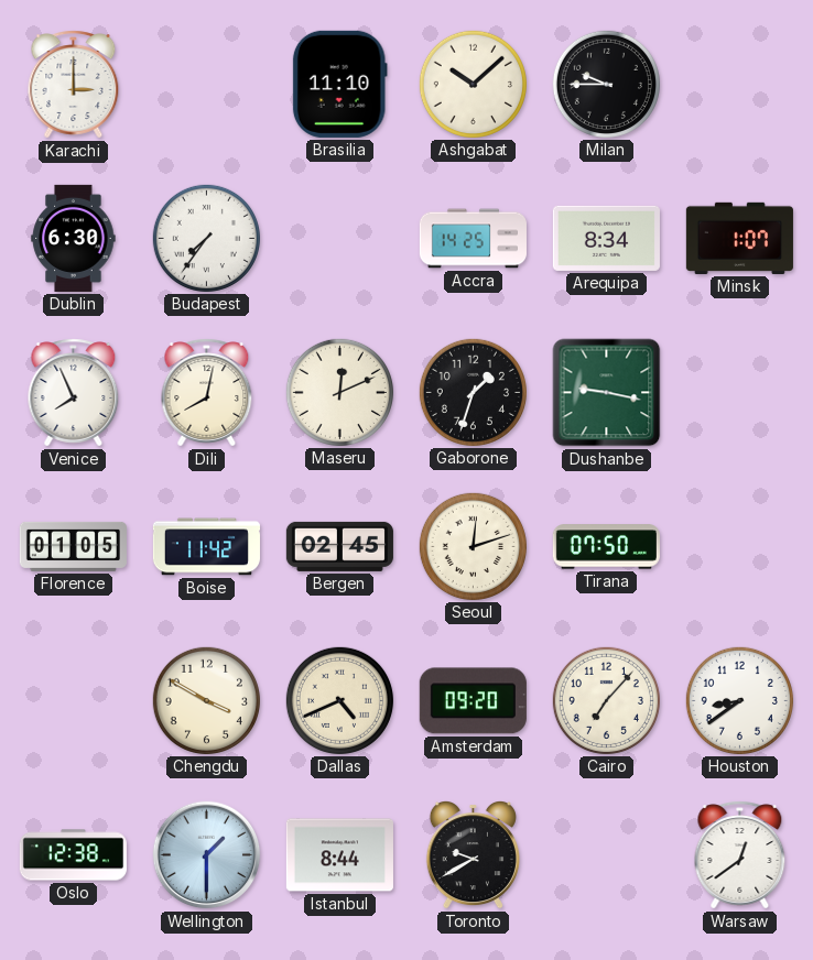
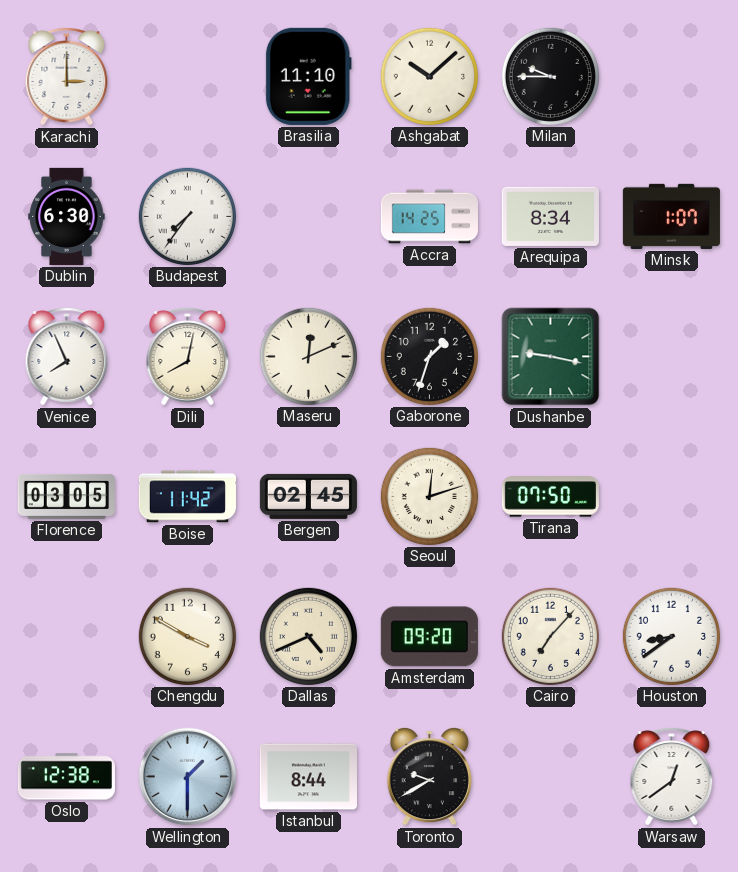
Florence: 01:05 -> 03:05
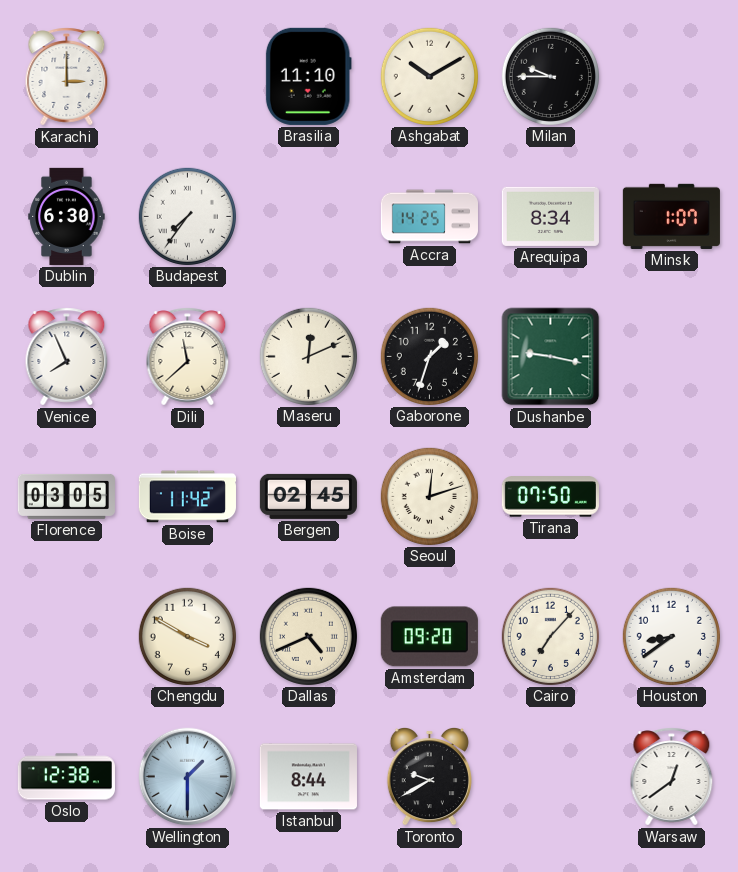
Ashgabat: 10:08 -> 10:10
Dili: 8:02 -> 11:38
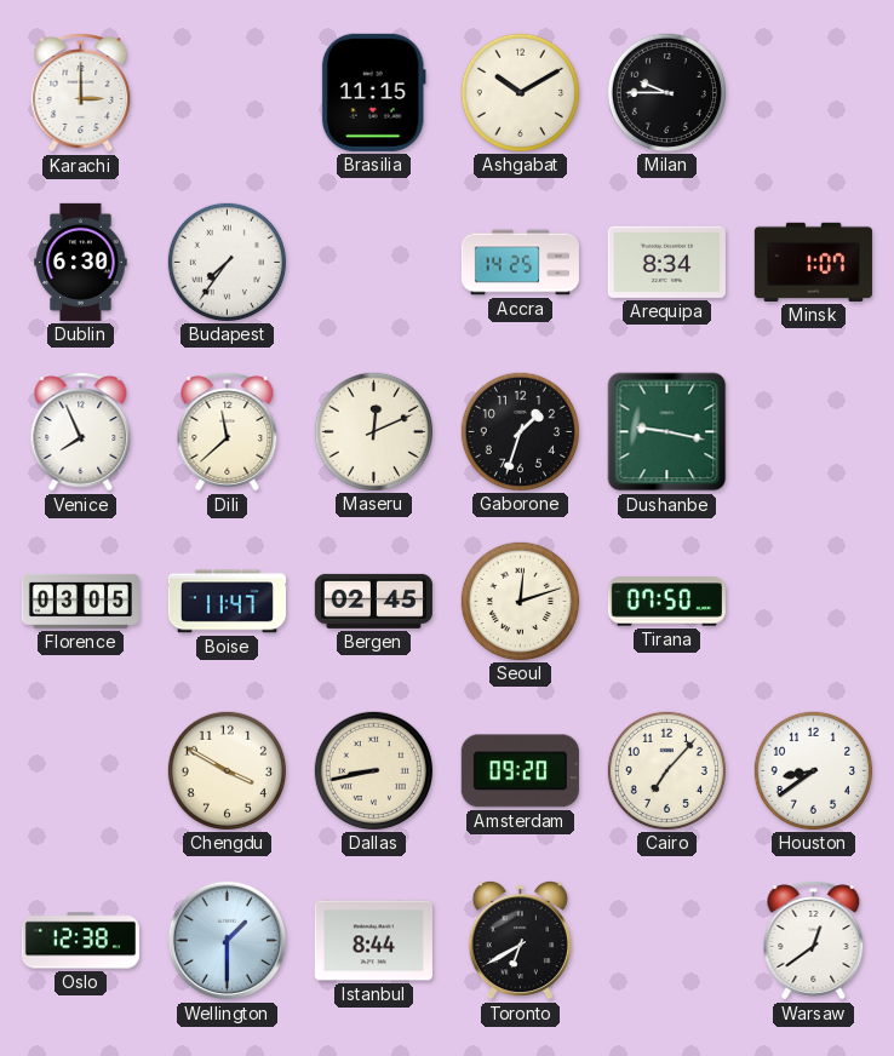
Brasilia: 11:10 -> 11:15
Boise: 11:42 -> 11:47
Dallas: 4:41 -> 8:43
Toronto: 9:40 -> 6:40
